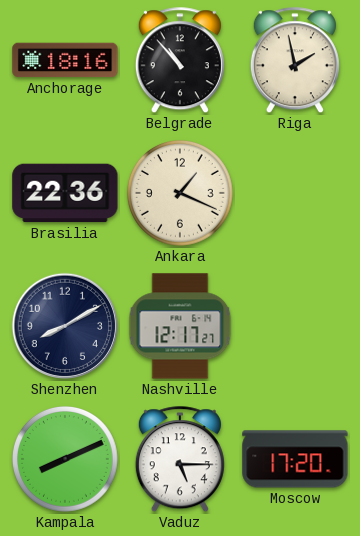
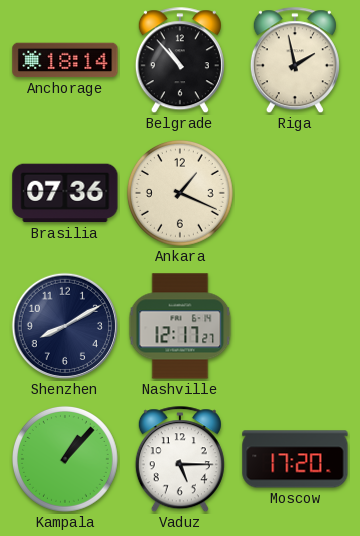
Anchorage: 18:16 -> 18:14
Brasilia: 22:36 -> 07:36
Kampala: 8:11 -> 1:07
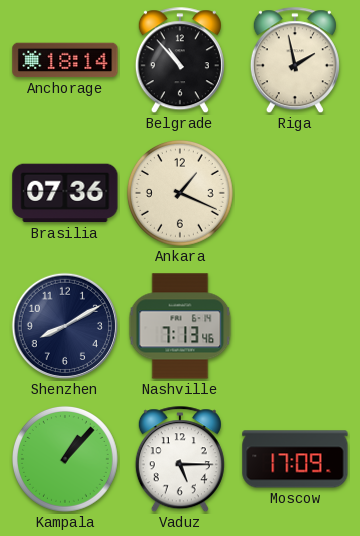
Nashville: 12:17 -> 7:13
Moscow: 17:20 -> 17:09
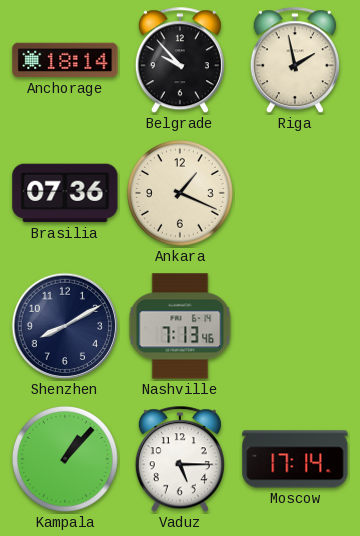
Belgrade: 10:53 -> 9:53
Moscow: 17:09 -> 17:14
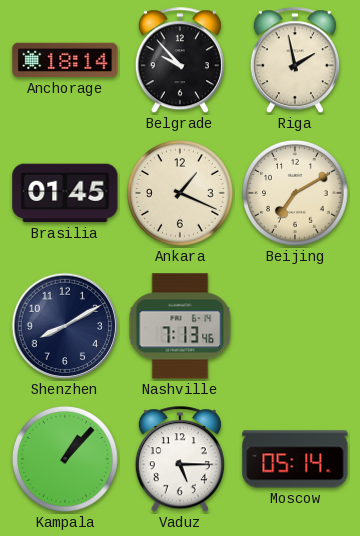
Brasilia: 07:36 -> 01:45
Beijing: none -> 7:10
Moscow: 17:14 -> 05:14
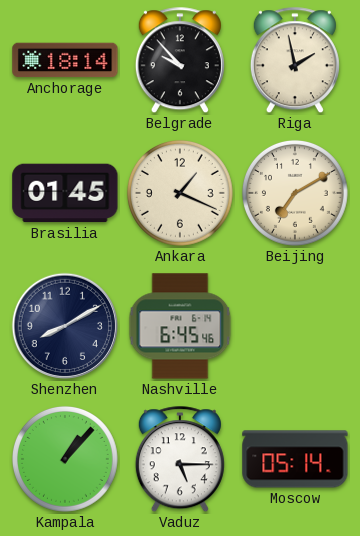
Nashville: 7:13 -> 6:45
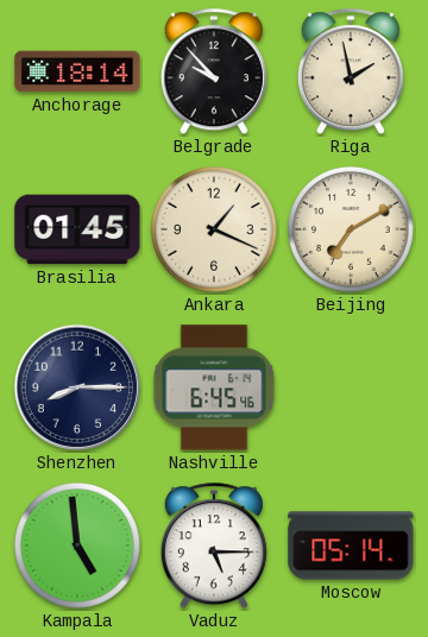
Shenzhen: 8:10 -> 8:15
Kampala: 1:07 -> 4:59
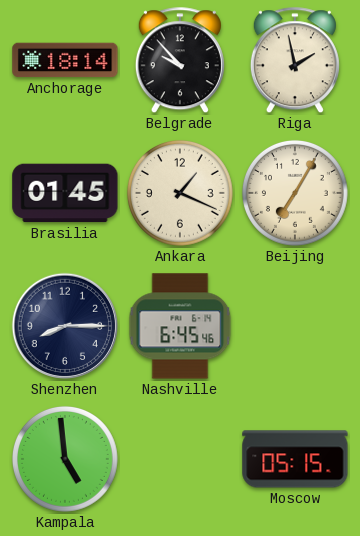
Beijing: 7:10 -> 7:05
Vaduz: 5:15 -> none
Moscow: 05:14 -> 05:15
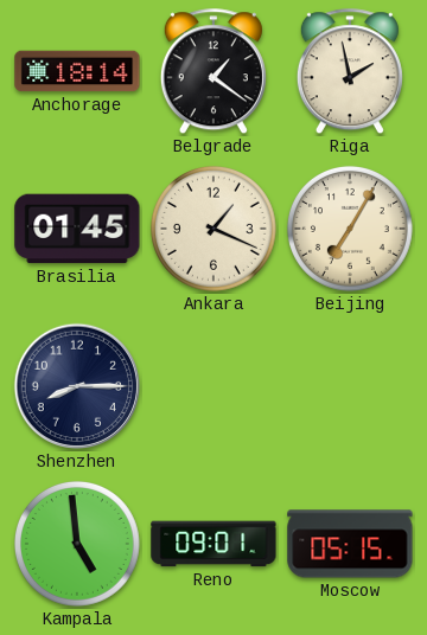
Belgrade: 9:53 -> 1:21
Nashville: 6:45 -> none
Reno: none -> 09:01
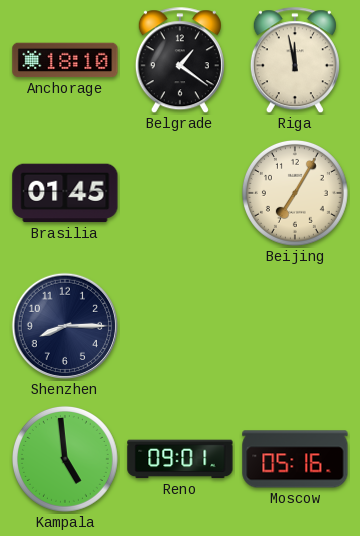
Anchorage: 18:14 -> 18:10
Riga: 1:58 -> 11:58
Ankara: 1:19 -> none
Moscow: 05:15 -> 05:16
